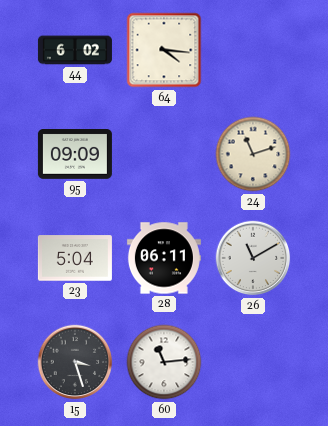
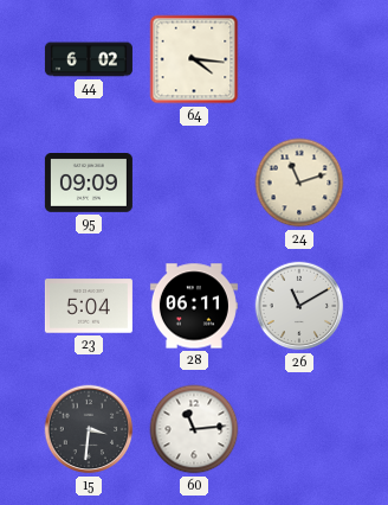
15: 3:27 -> 3:31
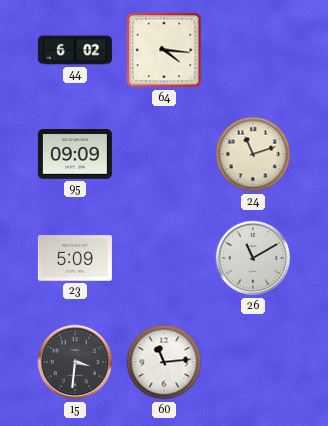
23: 5:04 -> 5:09
28: 06:11 -> none
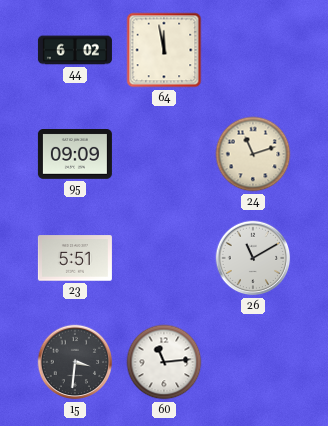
64: 4:16 -> 11:58
23: 5:09 -> 5:51
